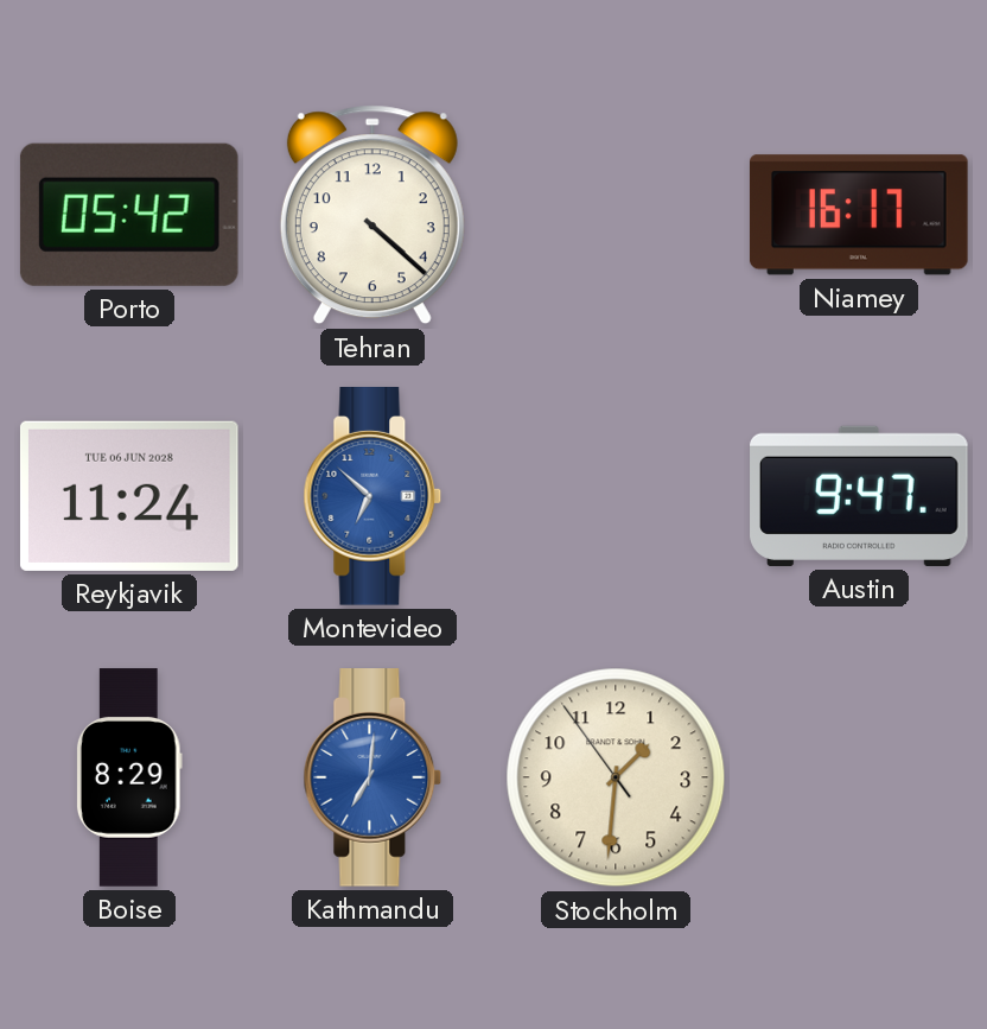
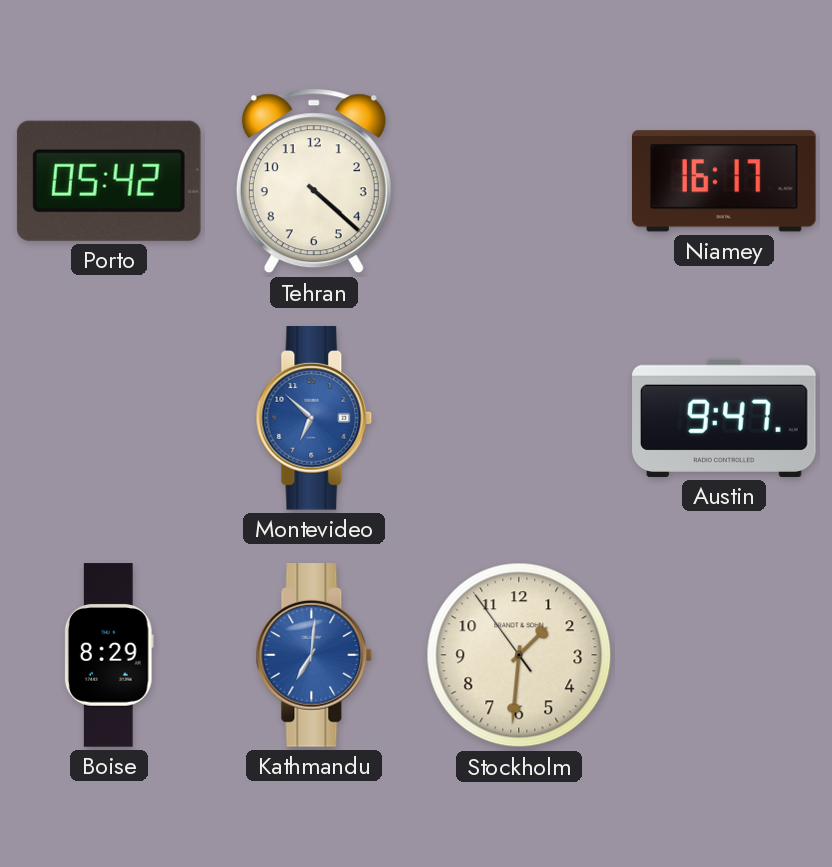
Reykjavik: 11:24 -> none
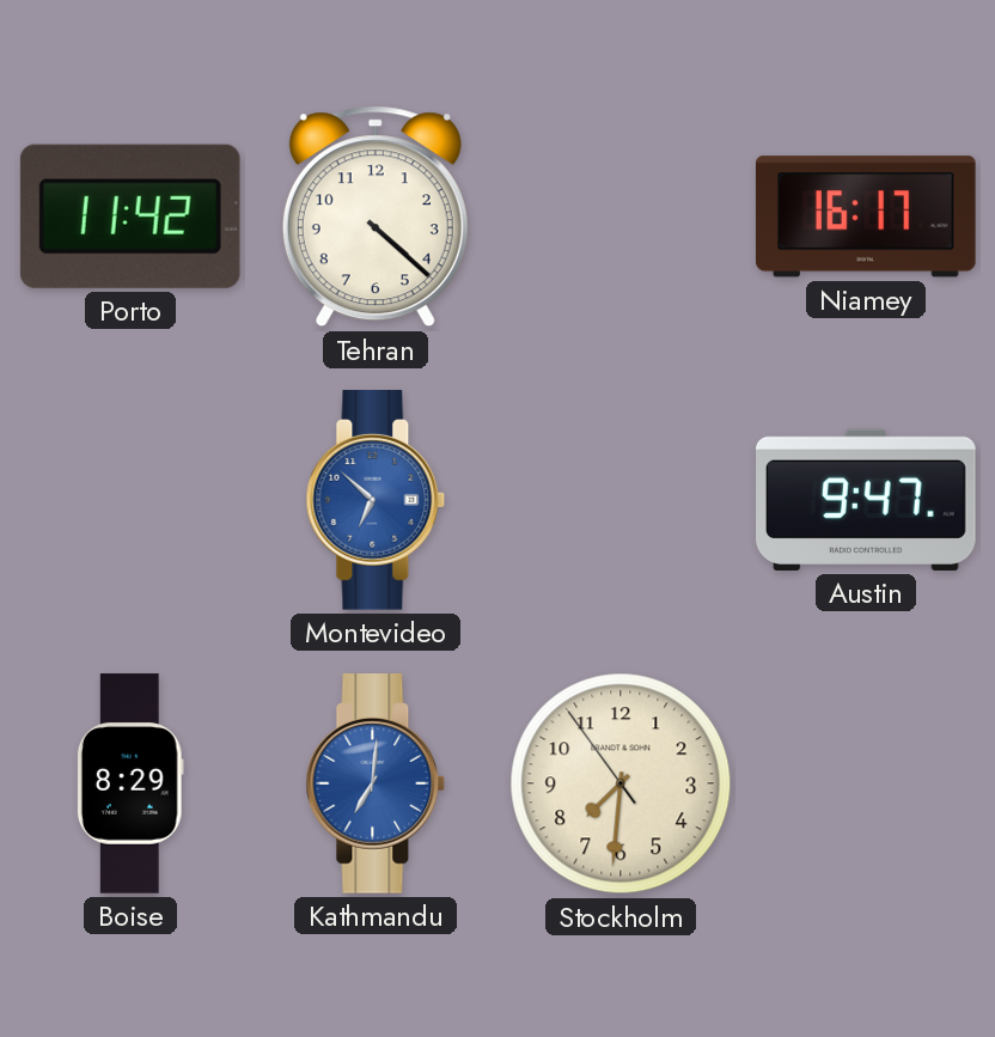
Porto: 05:42 -> 11:42
Stockholm: 1:30 -> 7:30
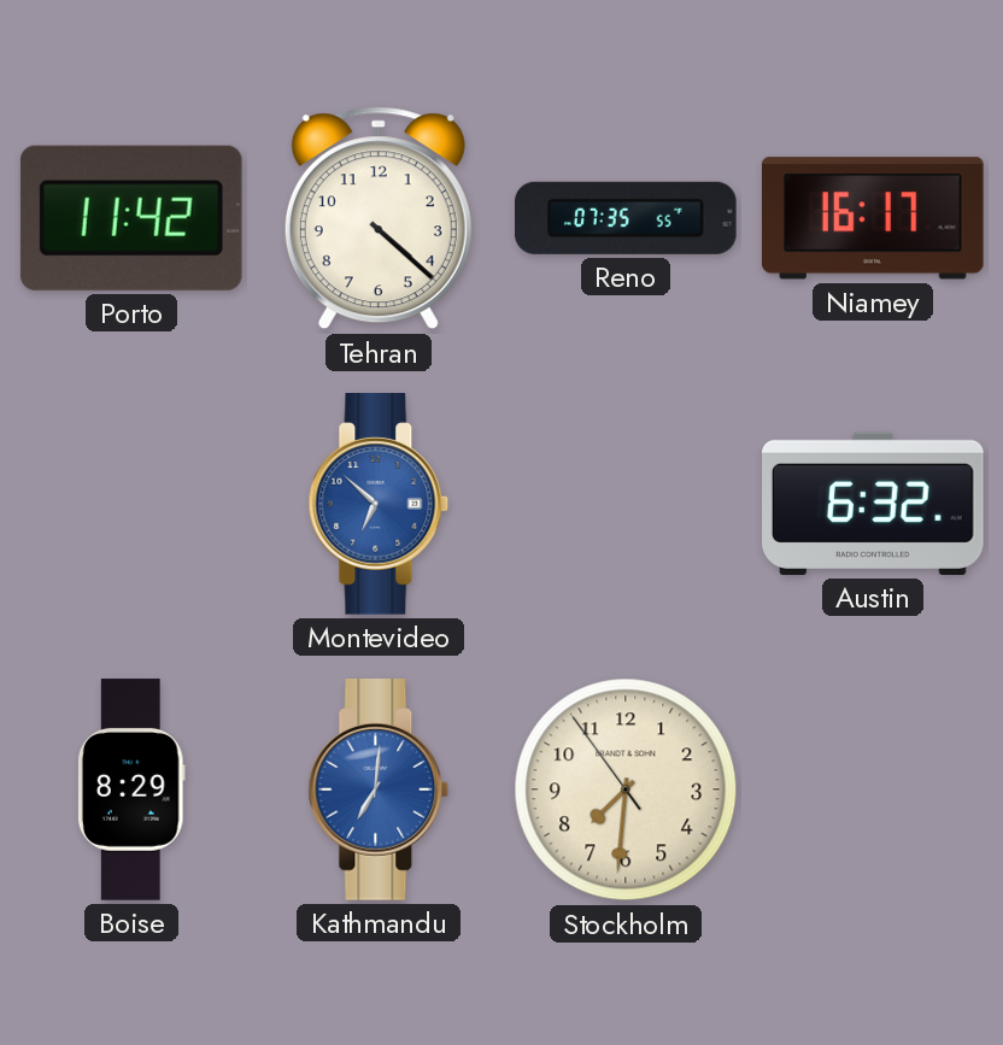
Reno: none -> 07:35
Austin: 9:47 -> 6:32
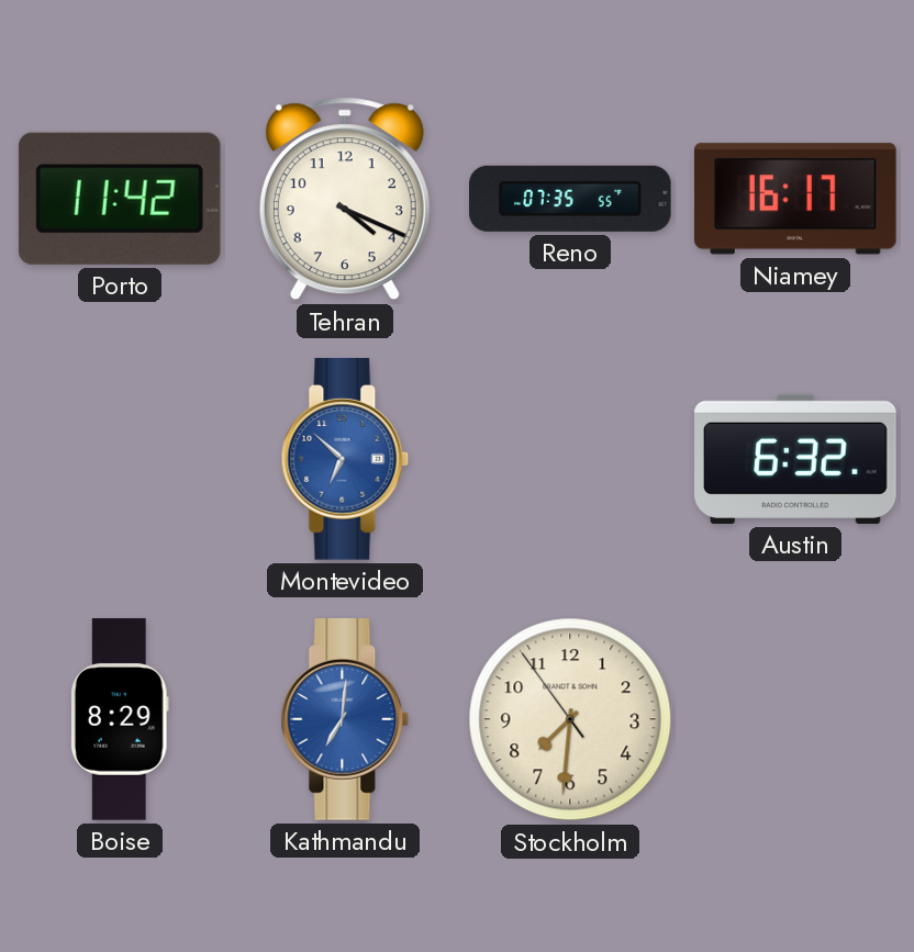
Tehran: 4:22 -> 4:19
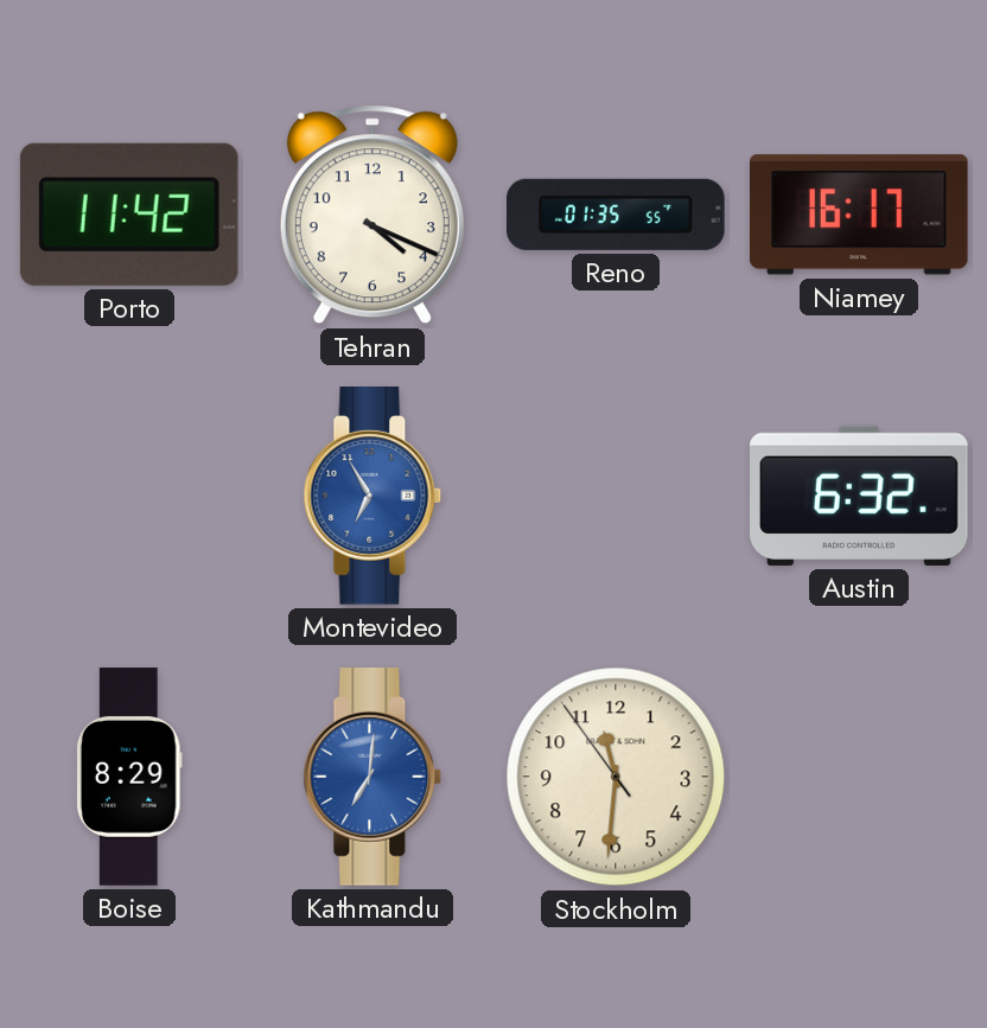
Reno: 07:35 -> 01:35
Montevideo: 6:52 -> 6:55
Stockholm: 7:30 -> 11:30
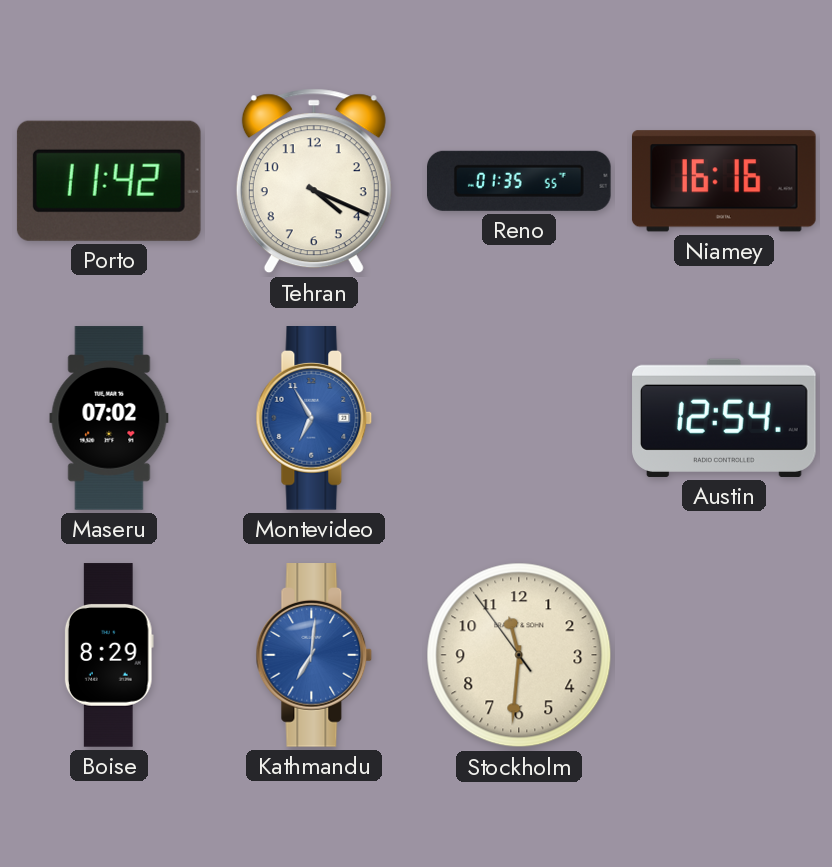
Niamey: 16:17 -> 16:16
Maseru: none -> 07:02
Austin: 6:32 -> 12:54
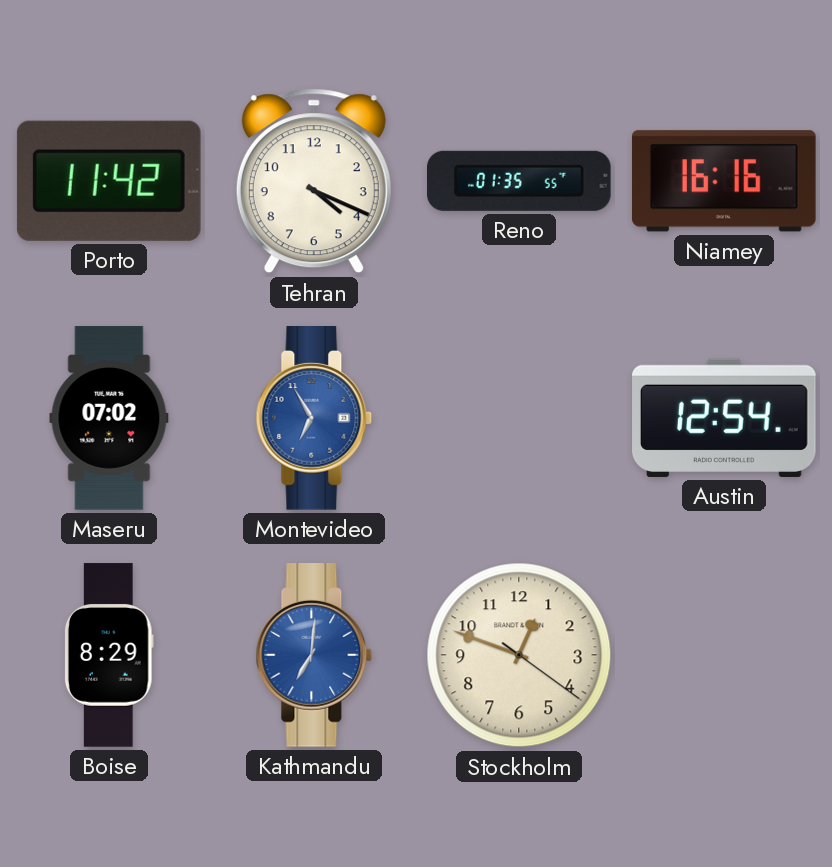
Stockholm: 11:30 -> 12:48
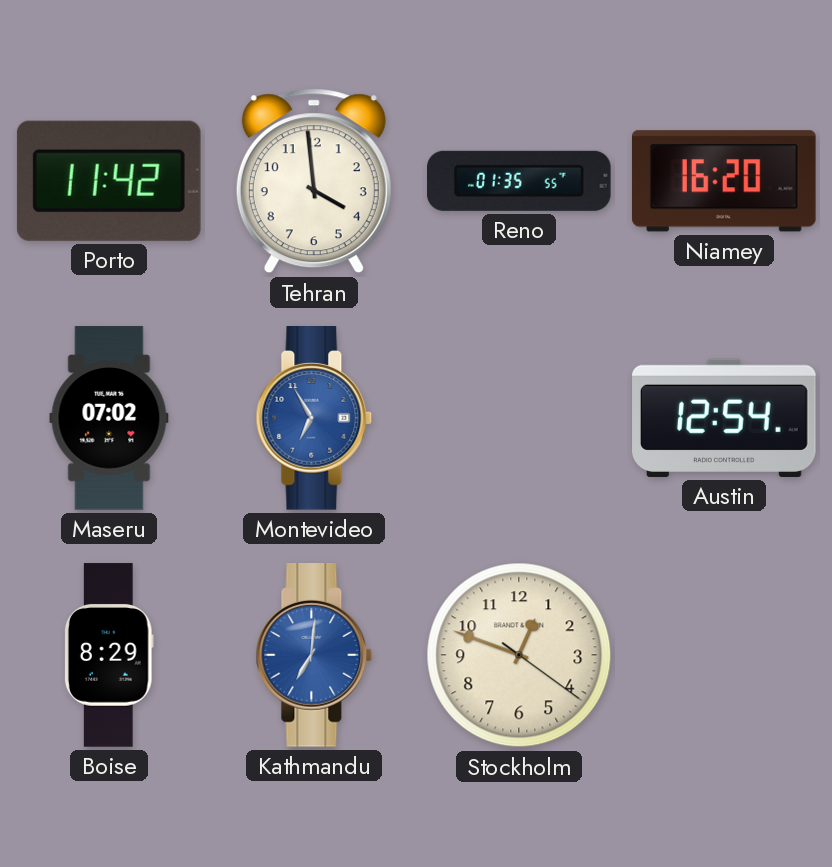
Tehran: 4:19 -> 3:59
Niamey: 16:16 -> 16:20
